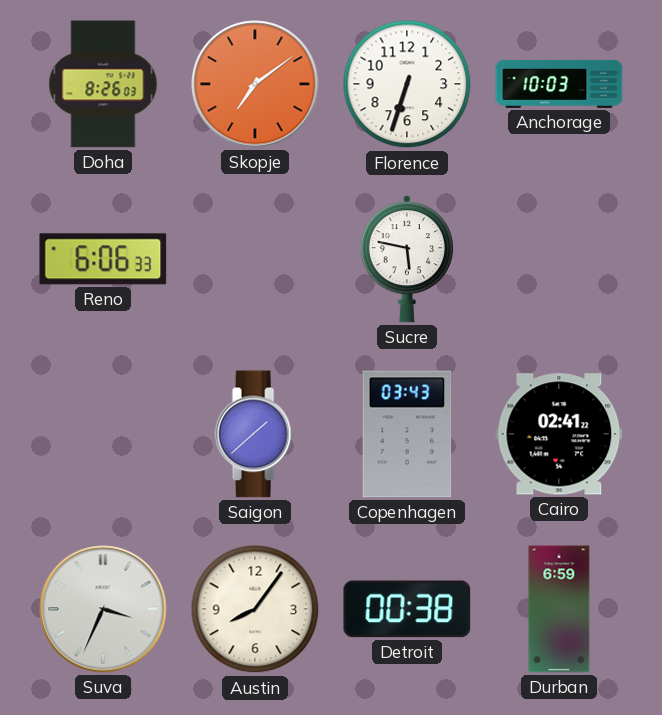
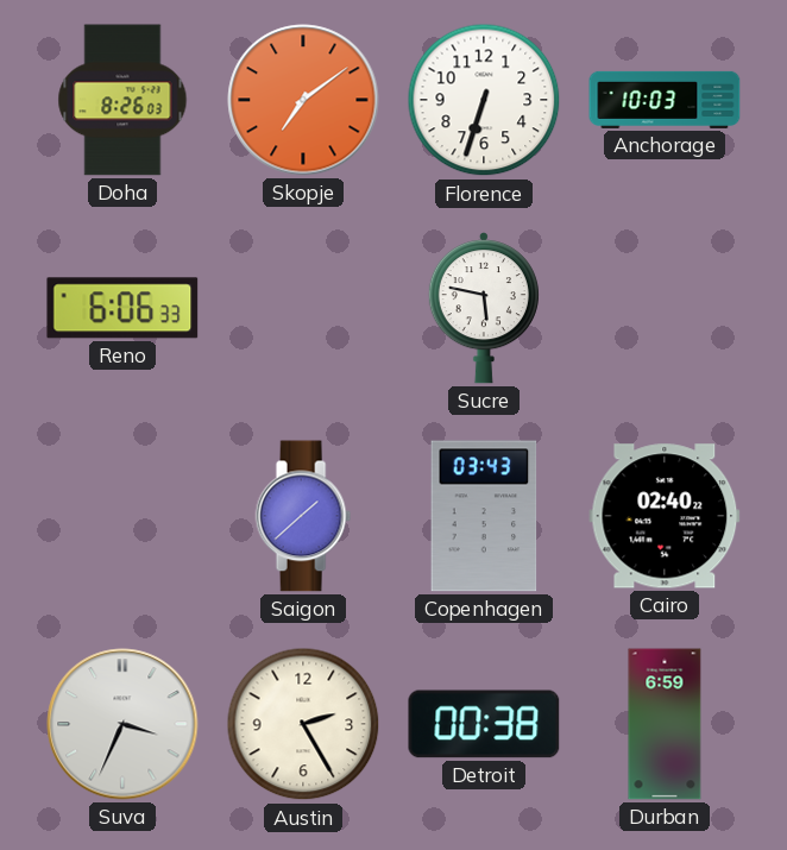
Cairo: 02:41 -> 02:40
Austin: 8:06 -> 2:25
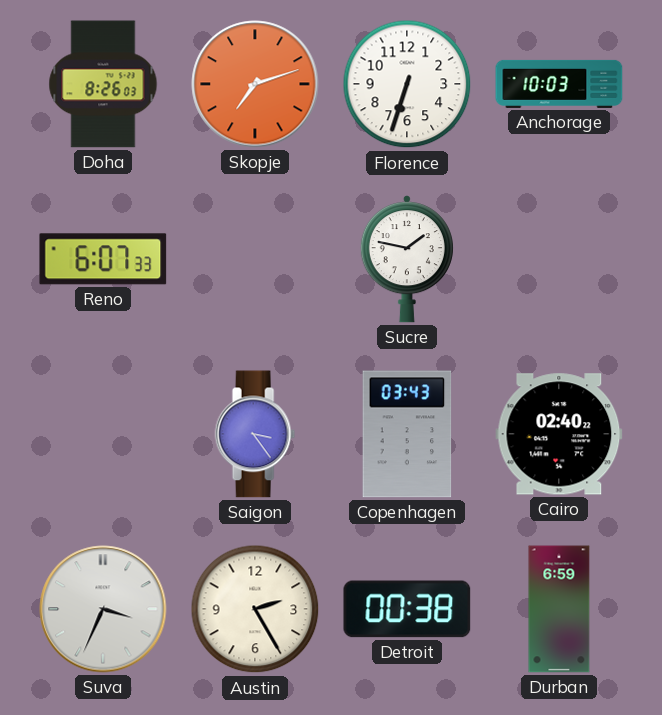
Skopje: 7:09 -> 7:12
Reno: 6:06 -> 6:07
Sucre: 5:47 -> 1:47
Saigon: 1:38 -> 3:24
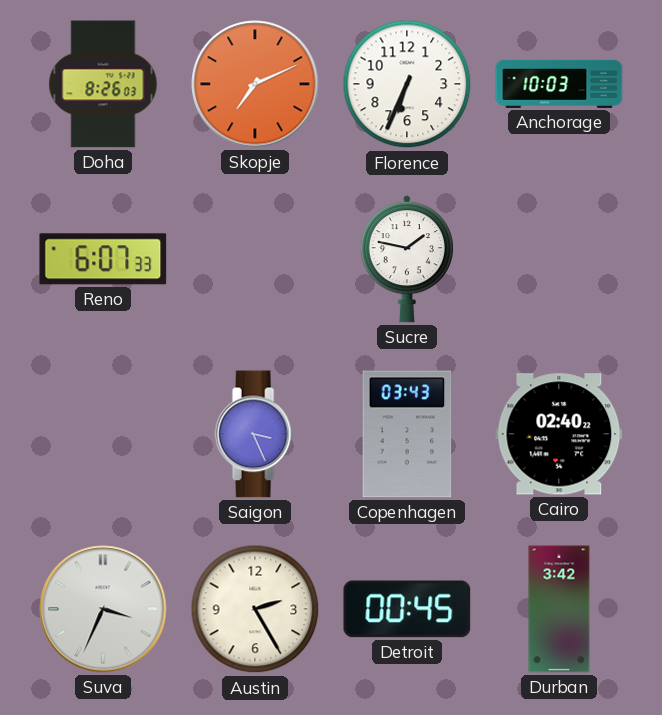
Skopje: 7:12 -> 7:11
Florence: 6:33 -> 6:34
Saigon: 3:24 -> 3:26
Detroit: 00:38 -> 00:45
Durban: 6:59 -> 3:42
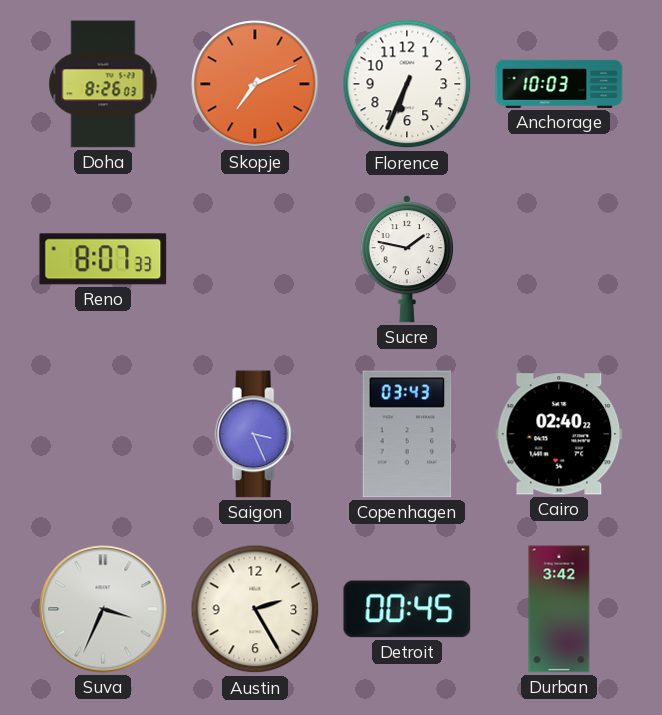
Reno: 6:07 -> 8:07
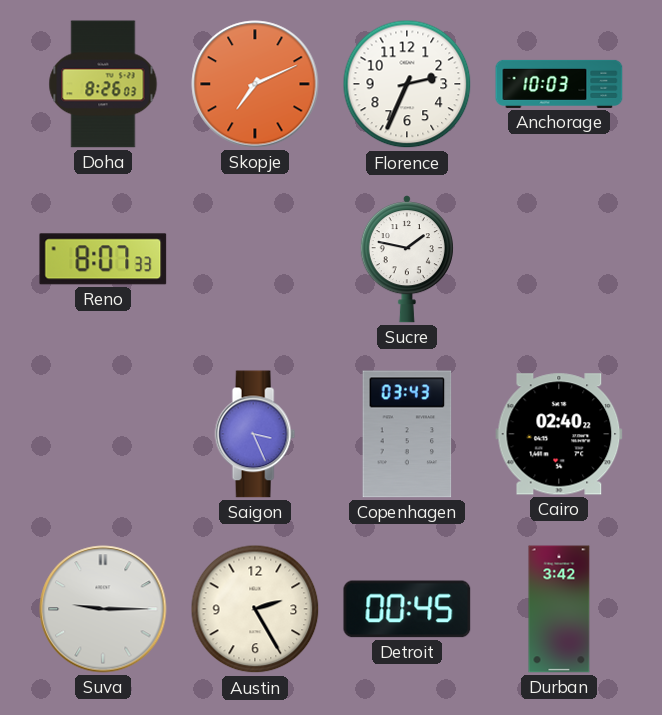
Florence: 6:34 -> 2:34
Suva: 3:34 -> 9:15
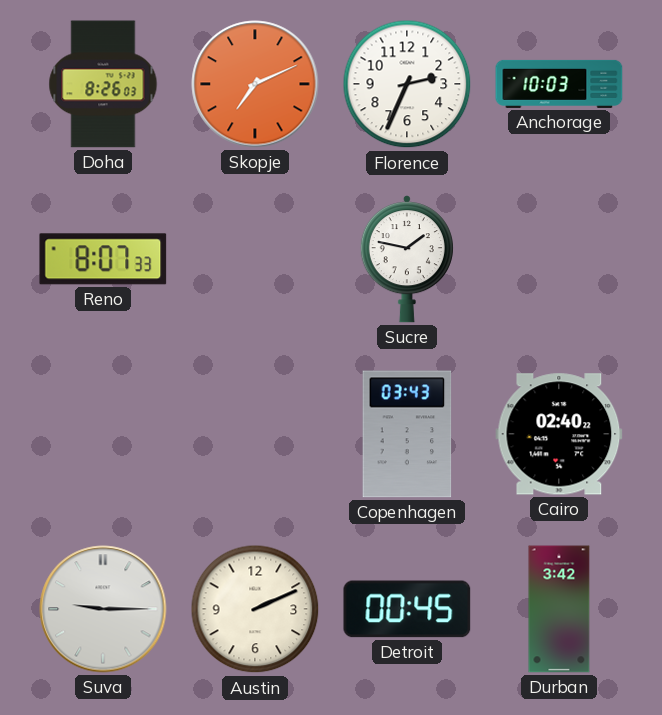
Saigon: 3:26 -> none
Austin: 2:25 -> 2:11
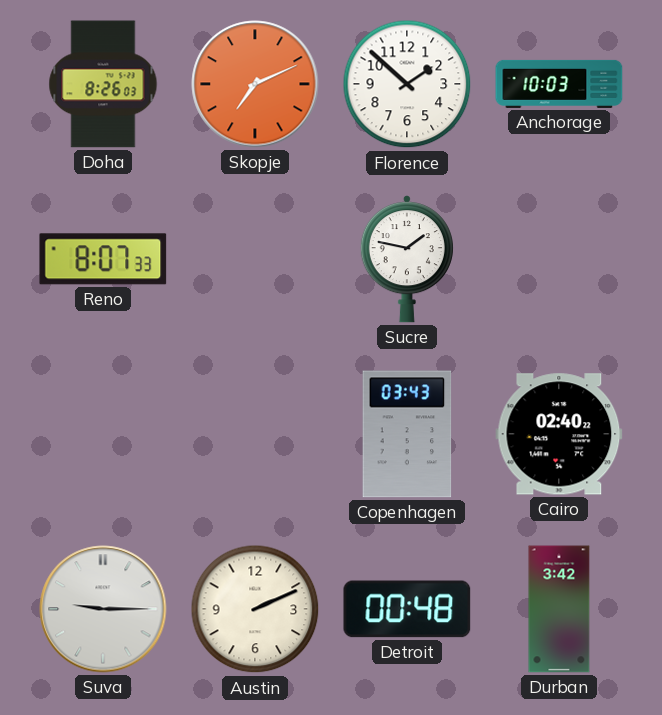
Florence: 2:34 -> 1:52
Detroit: 00:45 -> 00:48
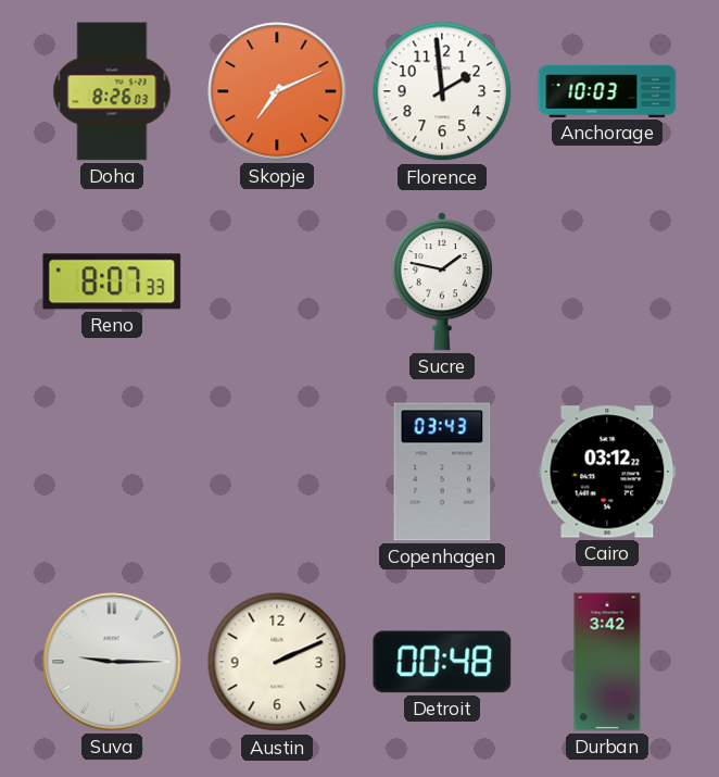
Florence: 1:52 -> 1:59
Cairo: 02:40 -> 03:12
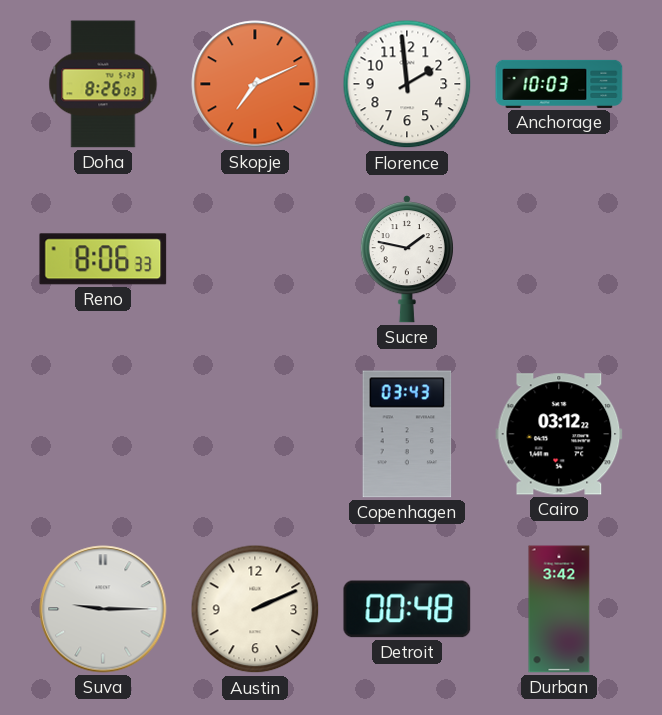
Reno: 8:07 -> 8:06
